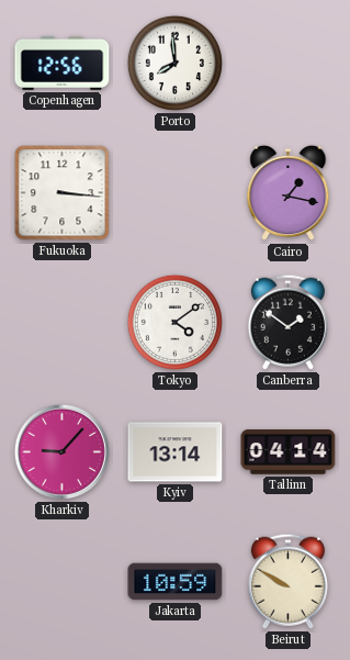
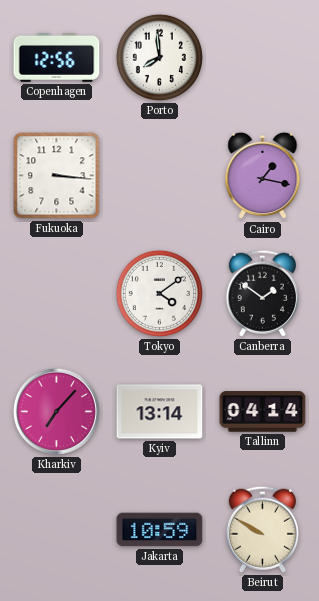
Kharkiv: 9:07 -> 7:07
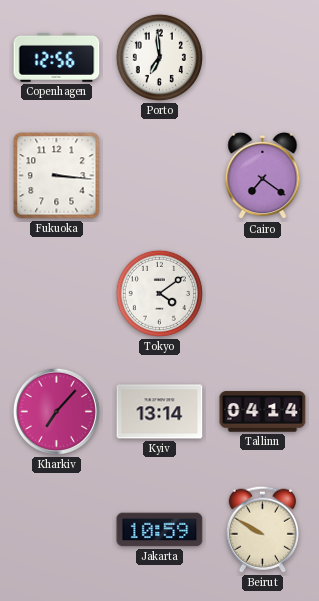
Porto: 7:59 -> 6:59
Cairo: 1:17 -> 7:21
Canberra: 1:51 -> none
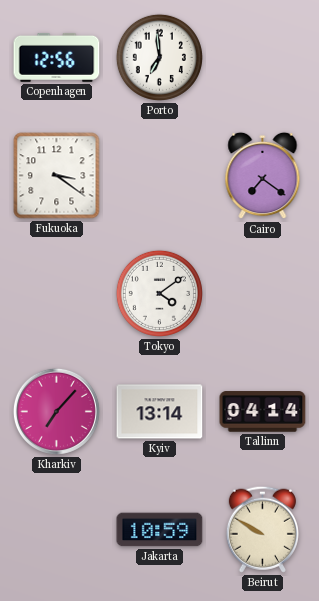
Fukuoka: 3:16 -> 3:21
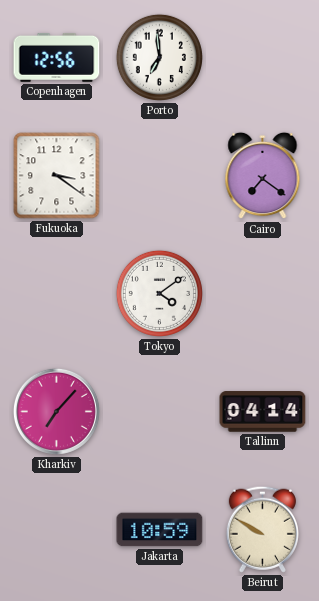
Kyiv: 13:14 -> none
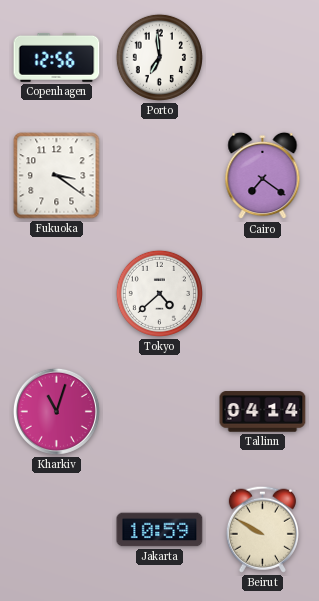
Tokyo: 4:09 -> 4:38
Kharkiv: 7:07 -> 11:03
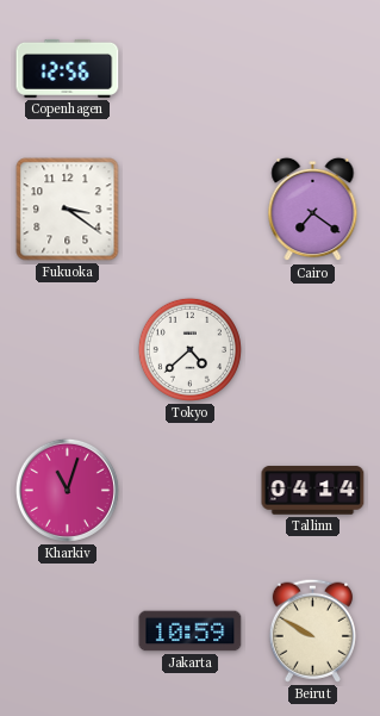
Porto: 6:59 -> none
